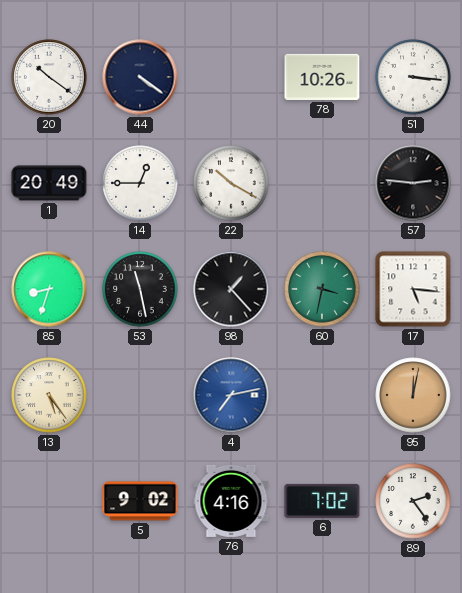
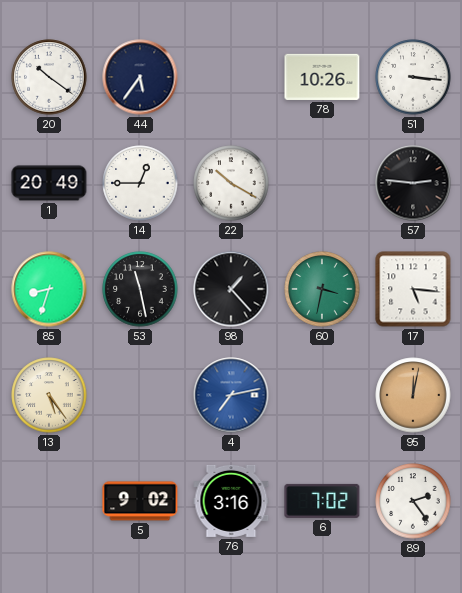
44: 4:21 -> 5:36
76: 4:16 -> 3:16
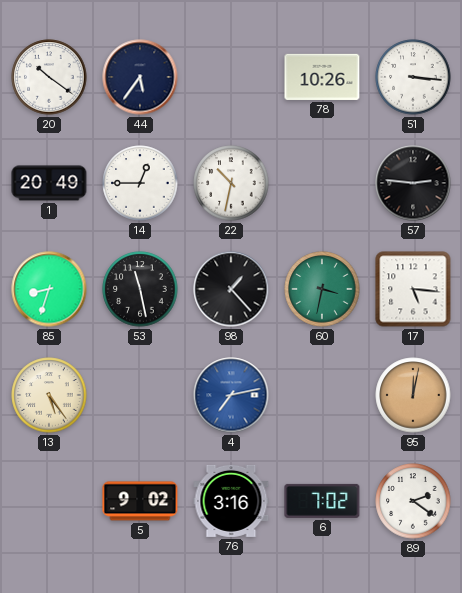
22: 10:20 -> 10:32
89: 2:24 -> 2:21
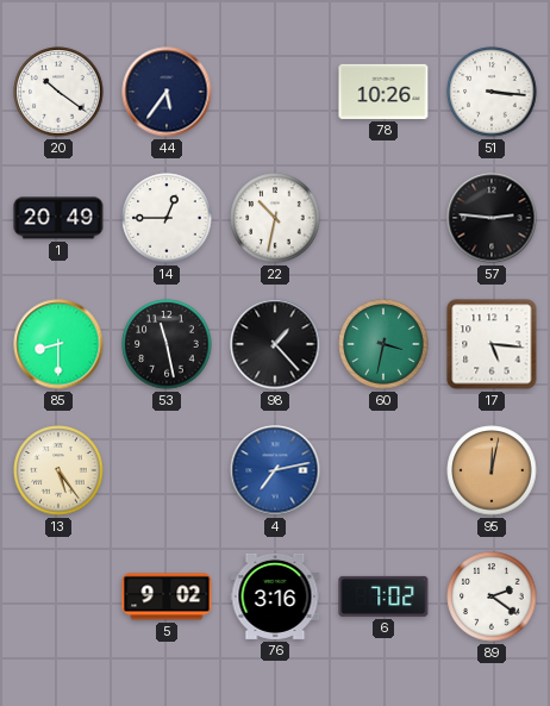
85: 8:33 -> 8:30
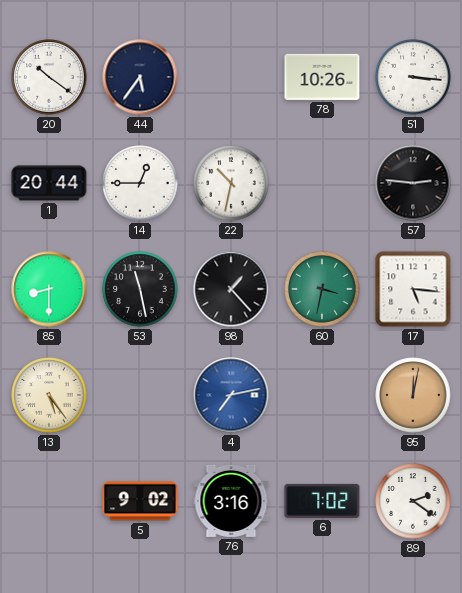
1: 20:49 -> 20:44
